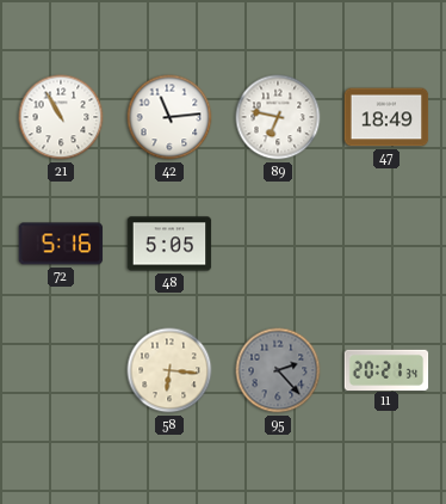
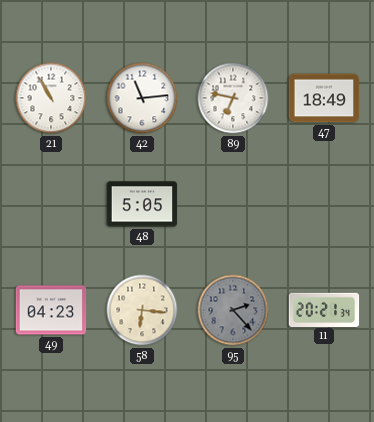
72: 5:16 -> none
49: none -> 04:23
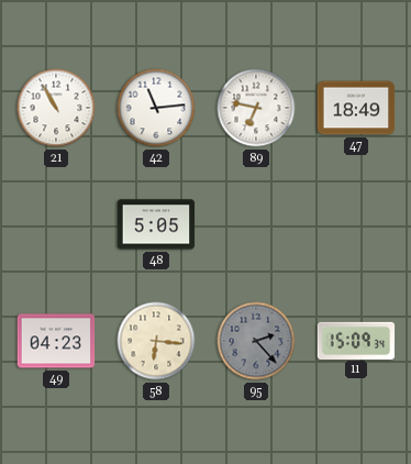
11: 20:21 -> 15:09
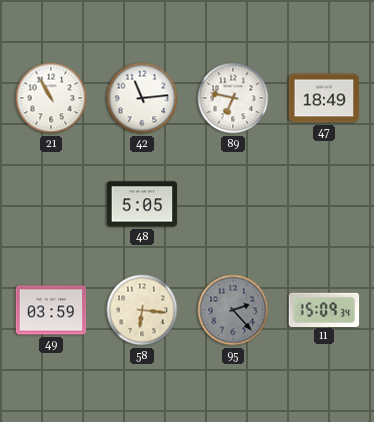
49: 04:23 -> 03:59
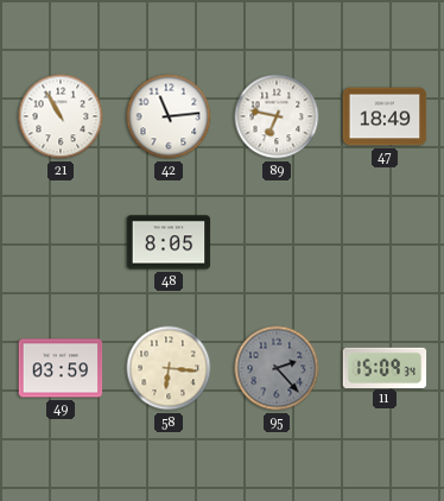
48: 5:05 -> 8:05
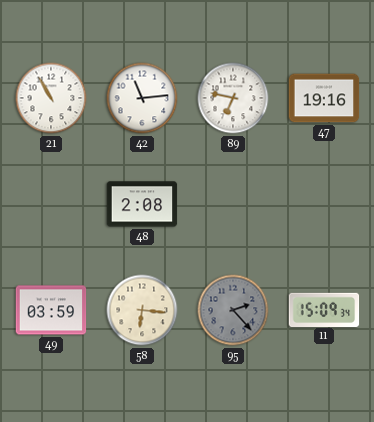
47: 18:49 -> 19:16
48: 8:05 -> 2:08
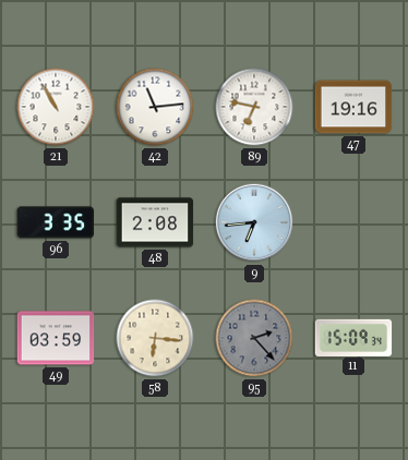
96: none -> 3:35
9: none -> 6:44
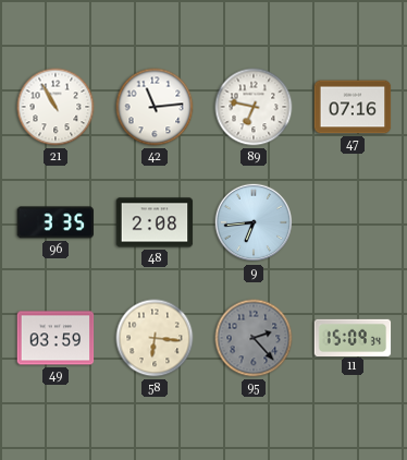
47: 19:16 -> 07:16
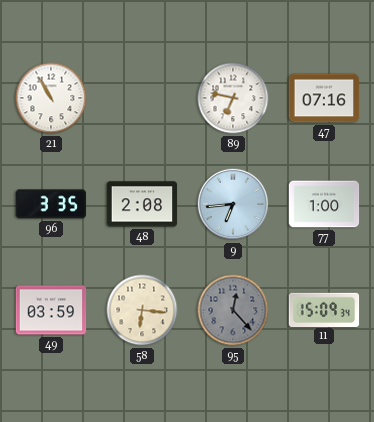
42: 11:14 -> none
77: none -> 1:00
95: 2:23 -> 12:23
